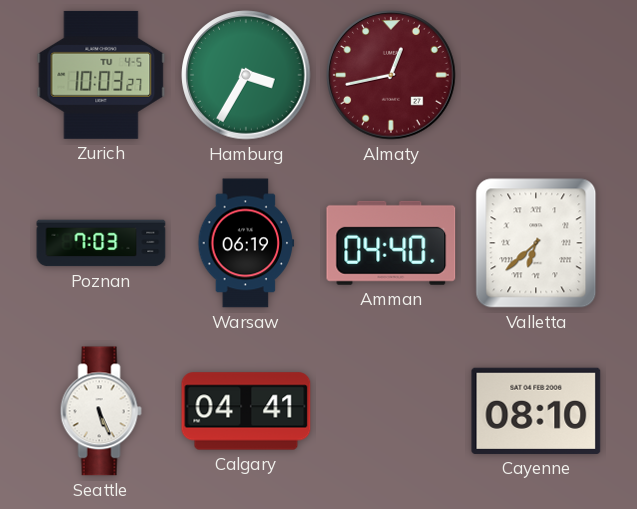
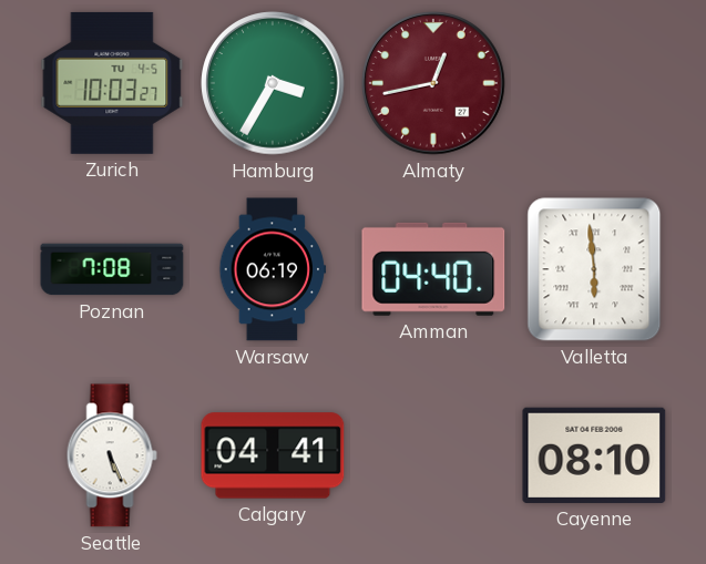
Poznan: 7:03 -> 7:08
Valletta: 6:38 -> 5:59
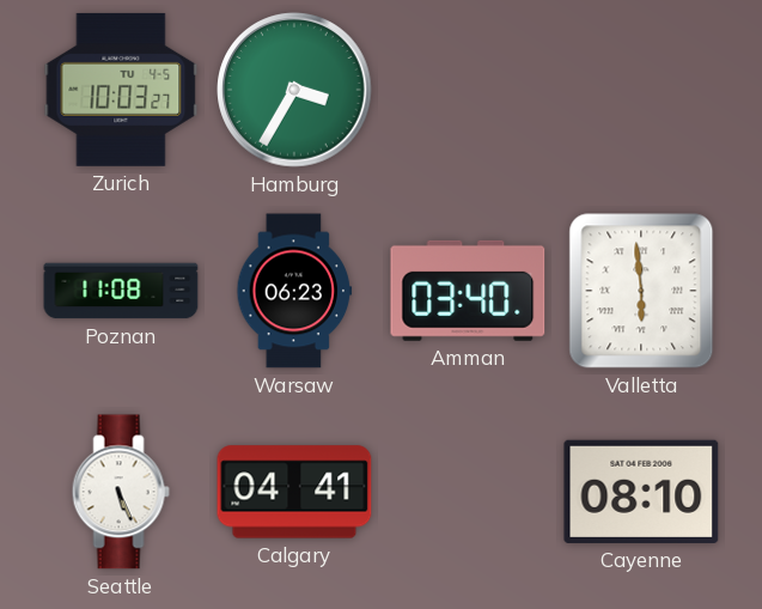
Almaty: 12:43 -> none
Poznan: 7:08 -> 11:08
Warsaw: 06:19 -> 06:23
Amman: 04:40 -> 03:40
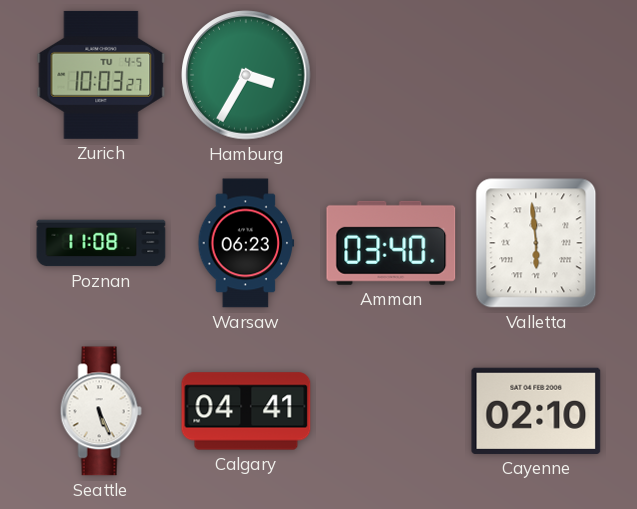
Cayenne: 08:10 -> 02:10
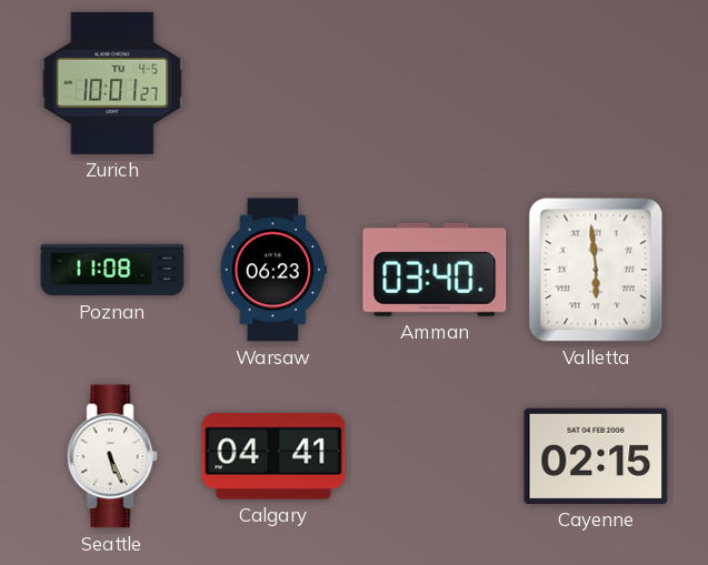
Zurich: 10:03 -> 10:01
Hamburg: 3:35 -> none
Cayenne: 02:10 -> 02:15
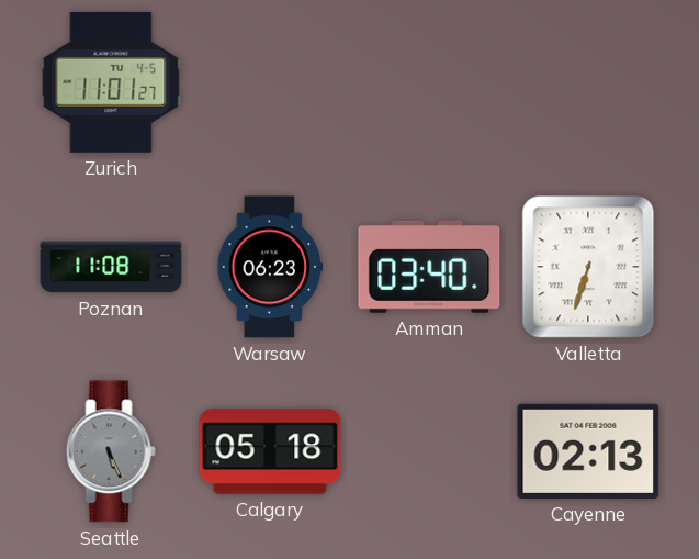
Zurich: 10:01 -> 11:01
Valletta: 5:59 -> 6:33
Seattle dial: white -> grey
Calgary: 04:41 -> 05:18
Cayenne: 02:15 -> 02:13
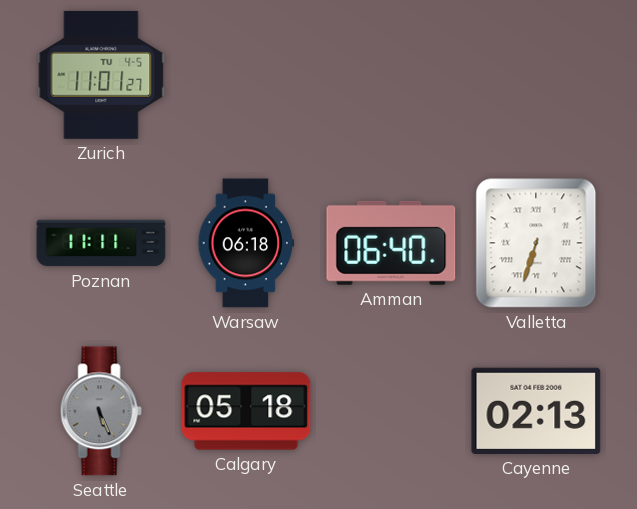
Poznan: 11:08 -> 11:11
Warsaw: 06:23 -> 06:18
Amman: 03:40 -> 06:40
